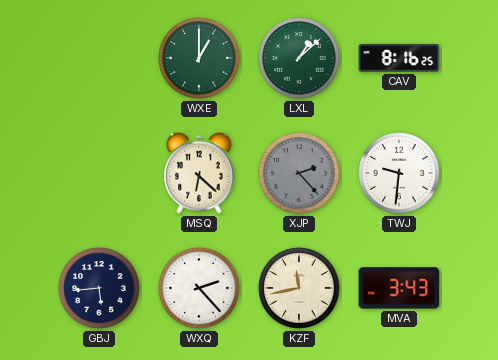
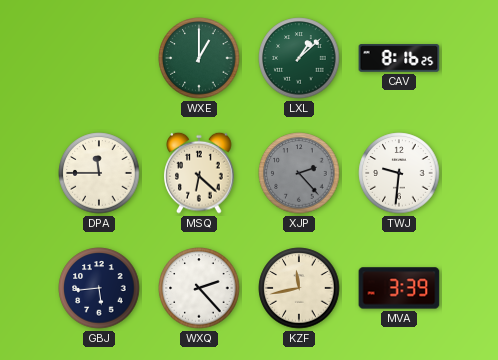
DPA: none -> 11:45
MVA: 3:43 -> 3:39
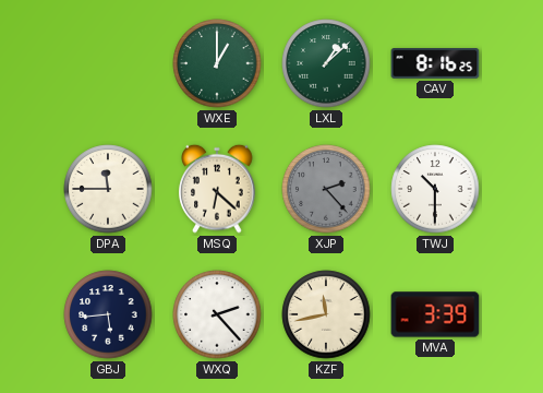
TWJ: 9:31 -> 10:30
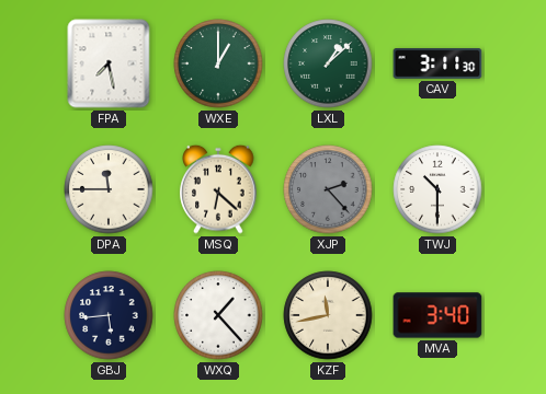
FPA: none -> 7:28
CAV: 8:16 -> 3:11
WXQ: 2:23 -> 1:23
MVA: 3:39 -> 3:40
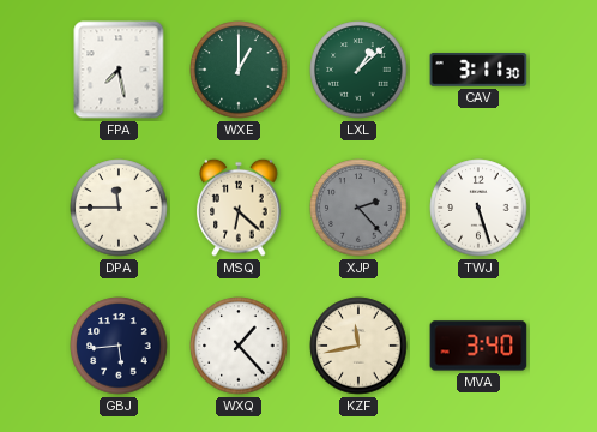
TWJ: 10:30 -> 5:27
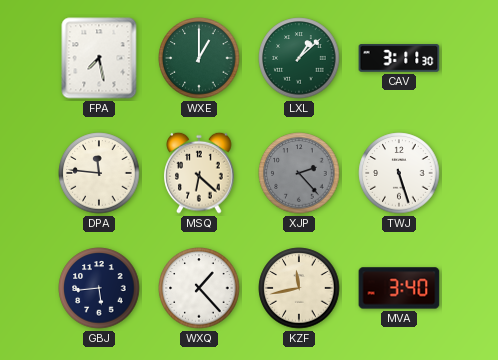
DPA: 11:45 -> 11:46
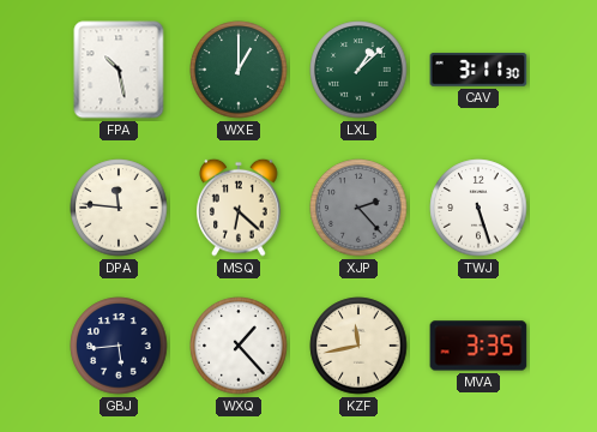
FPA: 7:28 -> 10:28
MVA: 3:40 -> 3:35
